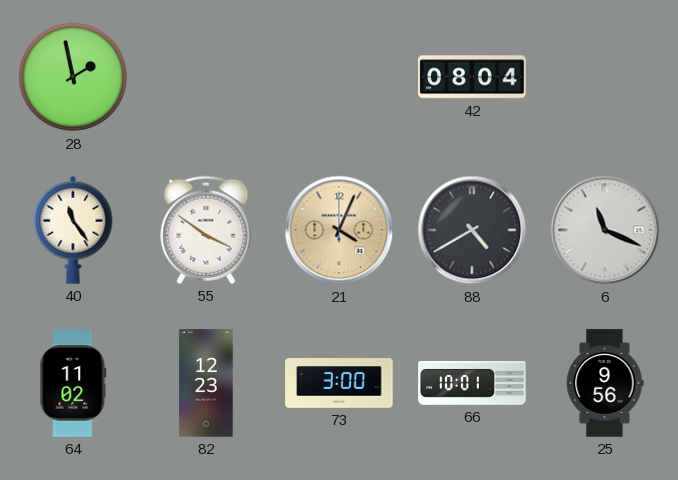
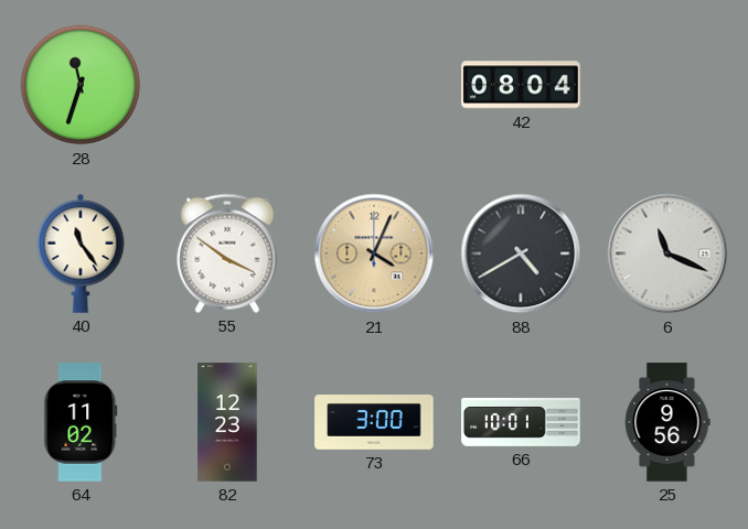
28: 1:58 -> 11:33
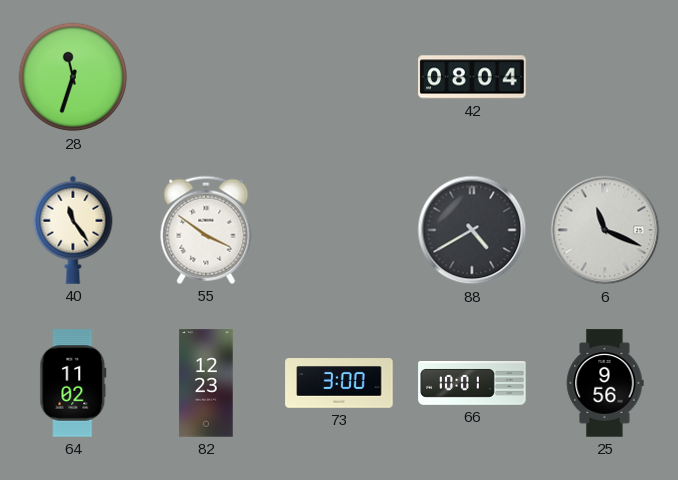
21: 4:04 -> none
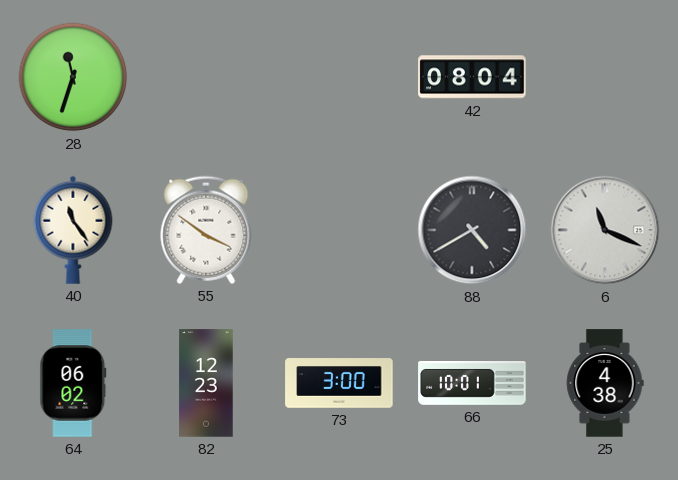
64: 11:02 -> 06:02
25: 9:56 -> 4:38
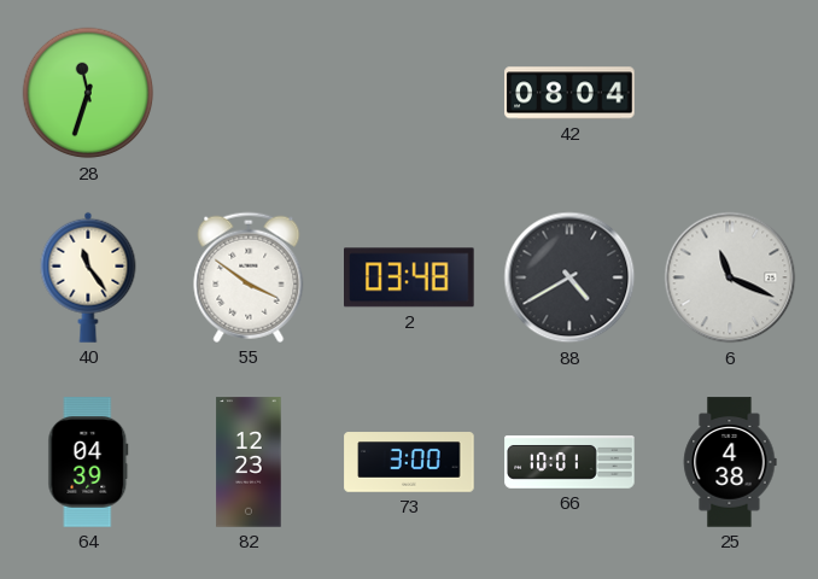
2: none -> 03:48
64: 06:02 -> 04:39
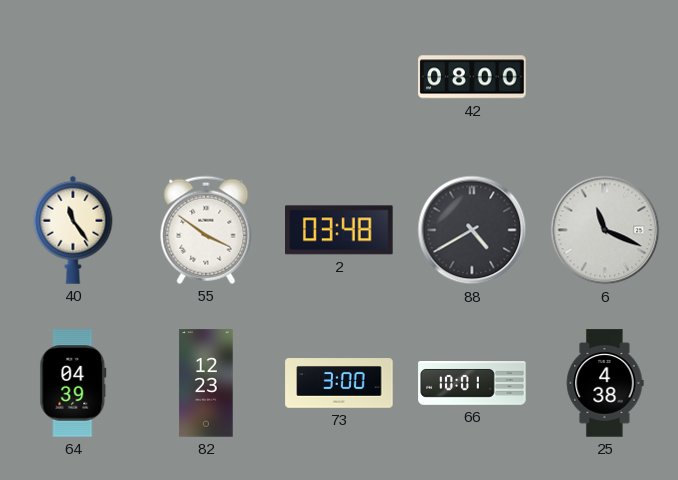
28: 11:33 -> none
42: 08:04 -> 08:00
